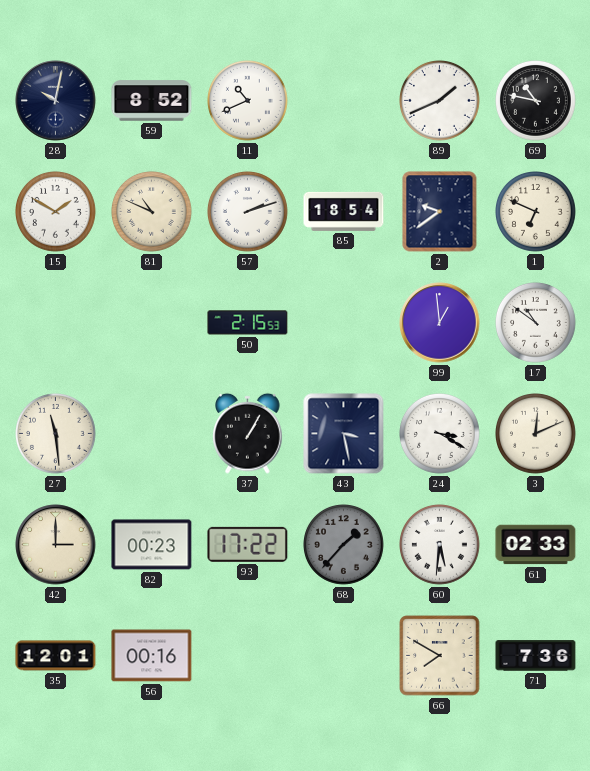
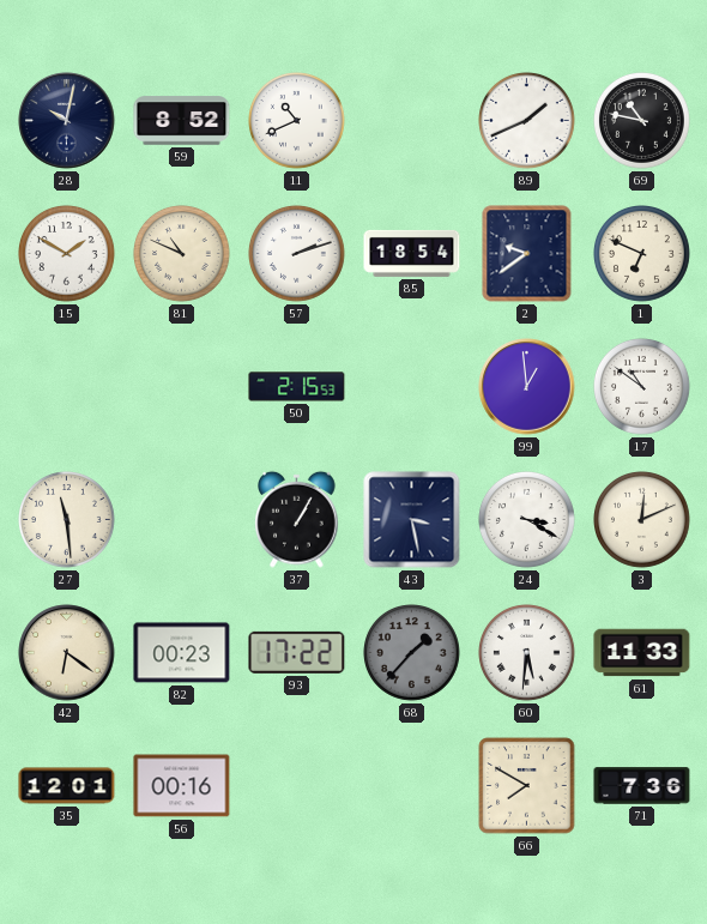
42: 3:00 -> 6:21
61: 02:33 -> 11:33
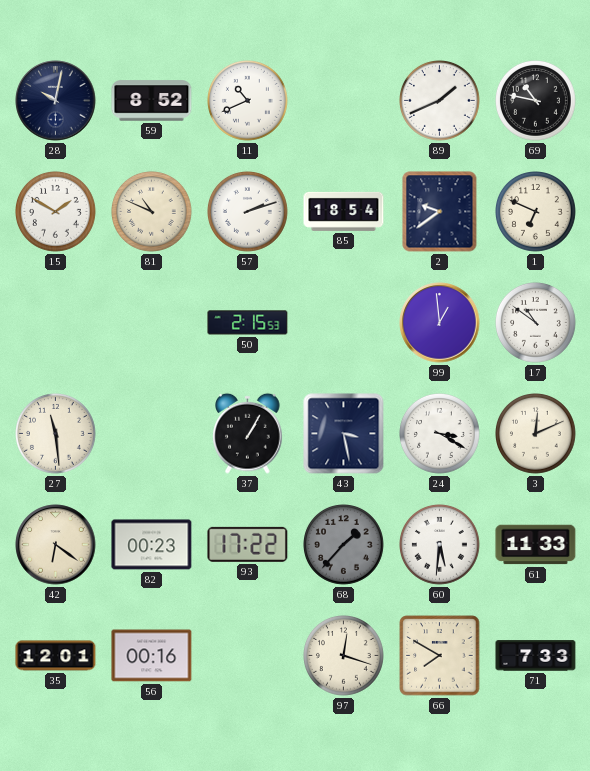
97: none -> 12:18
71: 7:36 -> 7:33
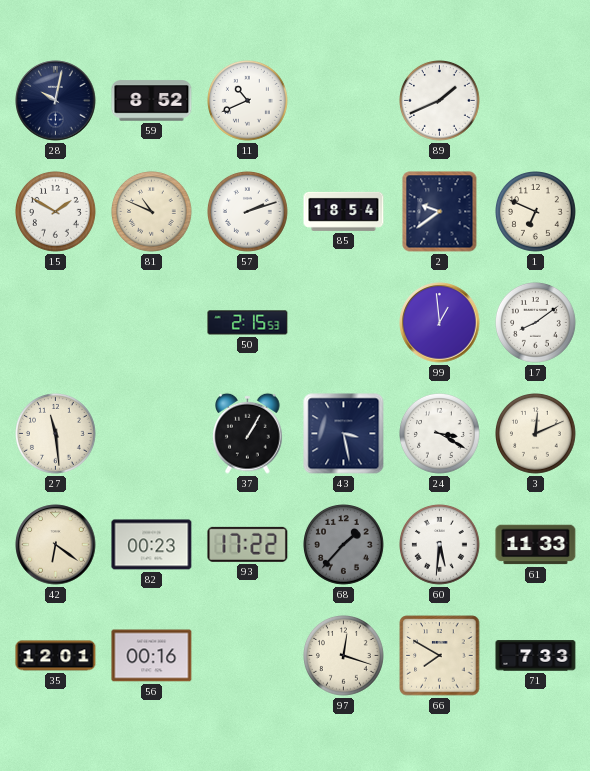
69: 10:47 -> none
17: 10:51 -> 8:09
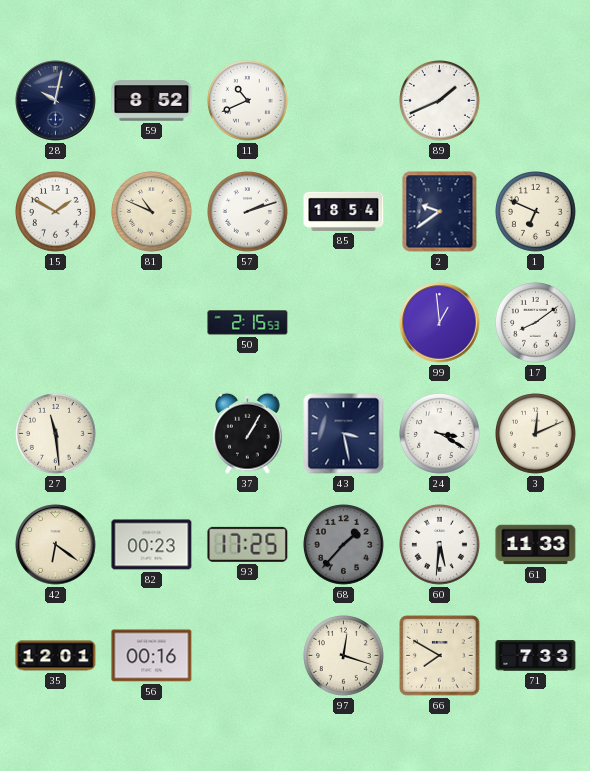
93: 17:22 -> 17:25
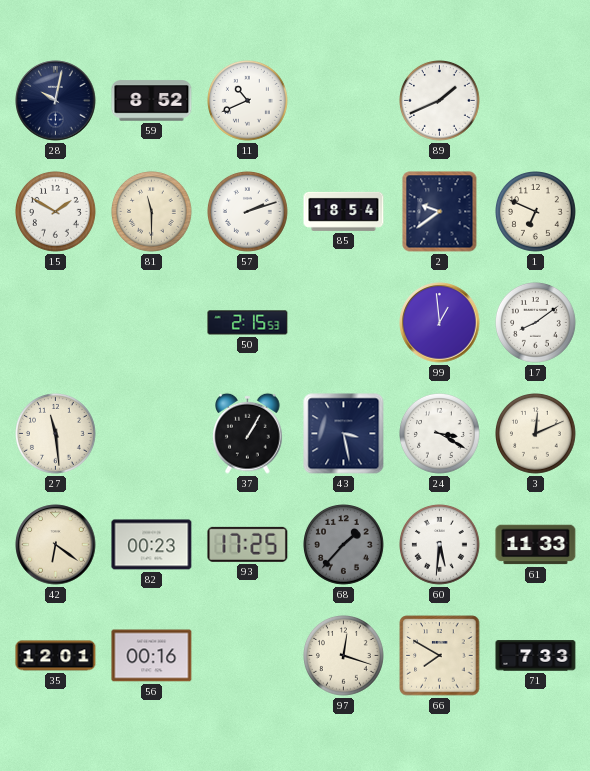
81: 10:49 -> 11:30
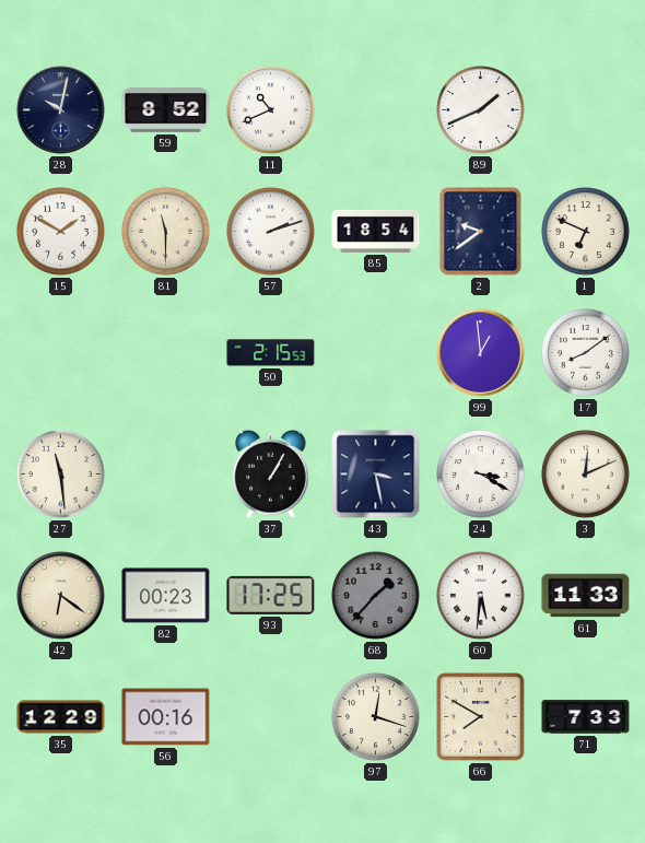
35: 12:01 -> 12:29
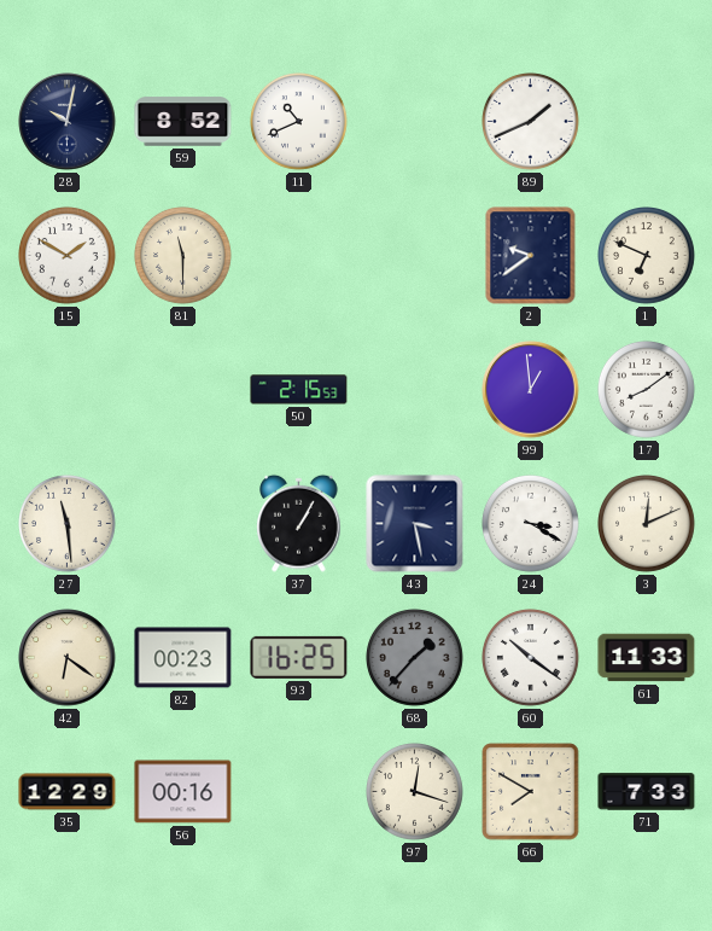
57: 2:12 -> none
85: 18:54 -> none
93: 17:25 -> 16:25
60: 5:31 -> 10:21
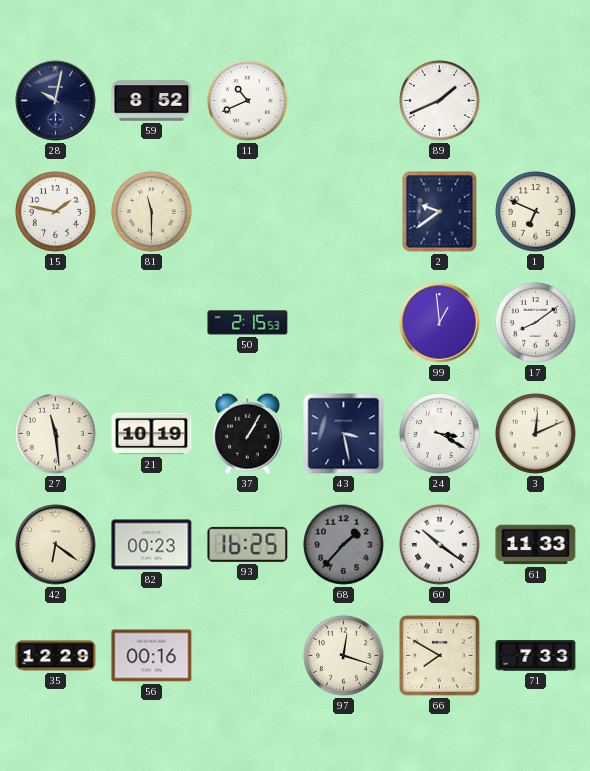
15: 1:50 -> 1:47
21: none -> 10:19
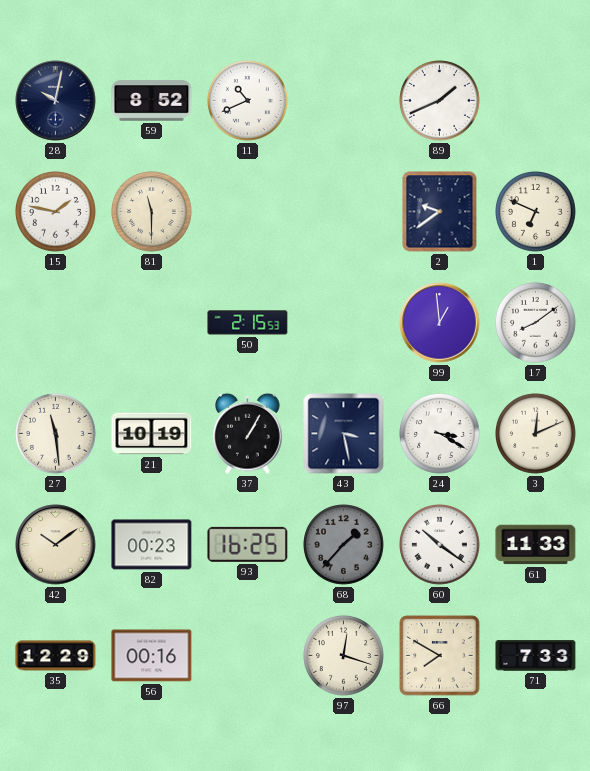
42: 6:21 -> 10:09
